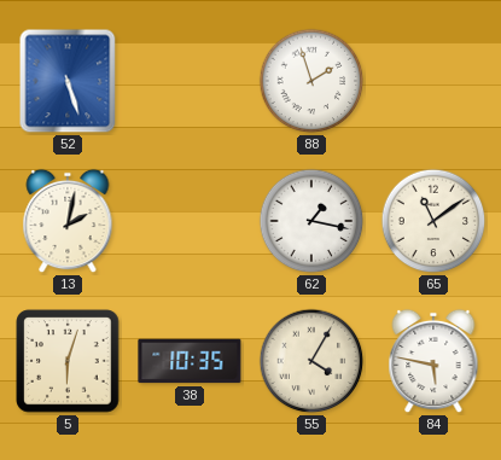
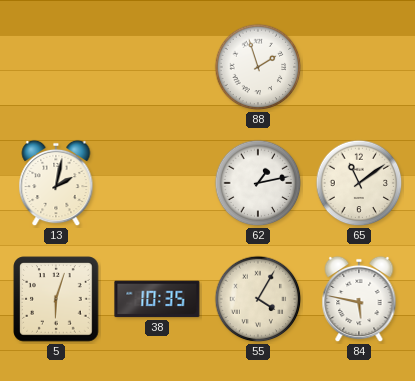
52: 5:27 -> none
62: 1:17 -> 1:13
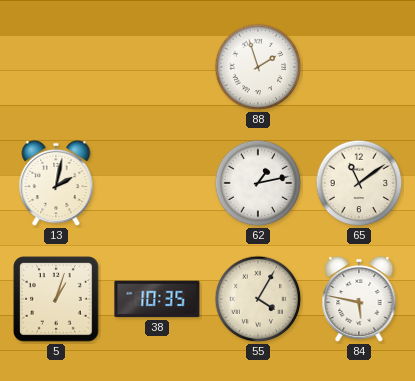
5: 6:03 -> 1:03
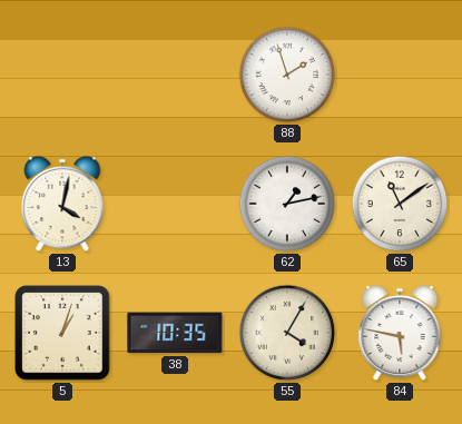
13: 2:02 -> 4:02
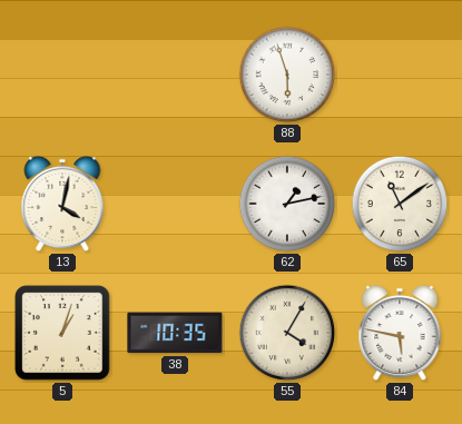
88: 1:57 -> 5:57
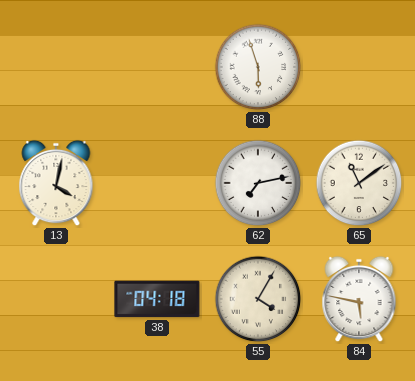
62: 1:13 -> 7:13
5: 1:03 -> none
38: 10:35 -> 04:18
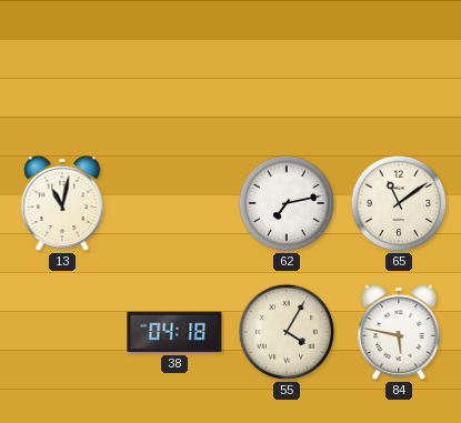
88: 5:57 -> none
13: 4:02 -> 11:02
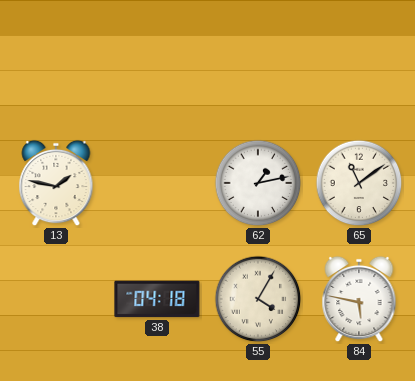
13: 11:02 -> 1:47
62: 7:13 -> 1:13
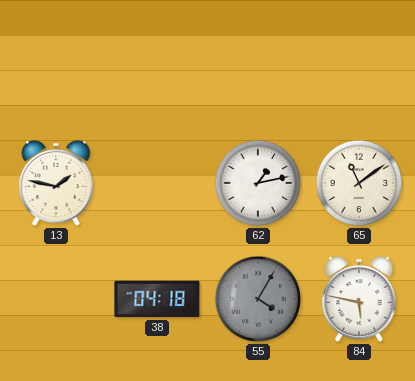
55 dial: cream -> grey
